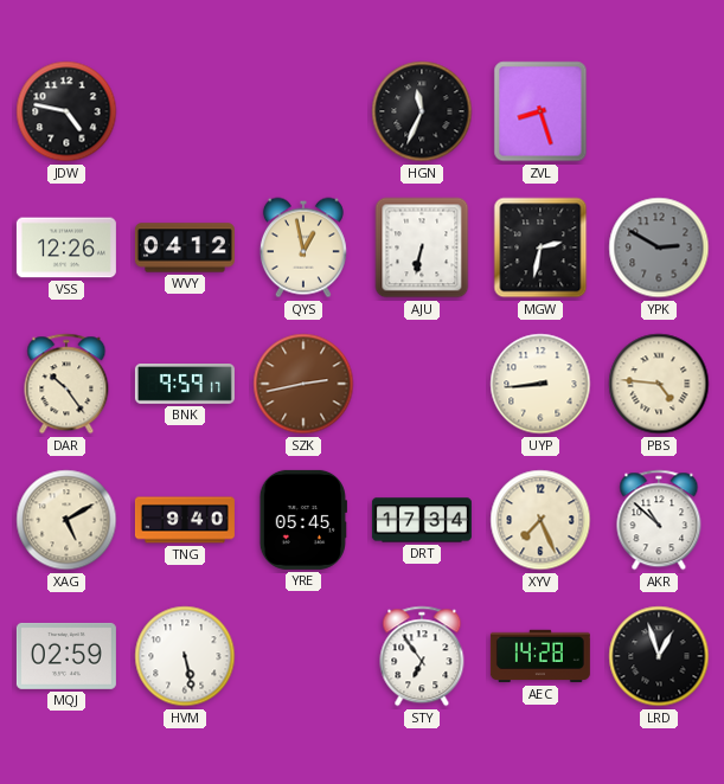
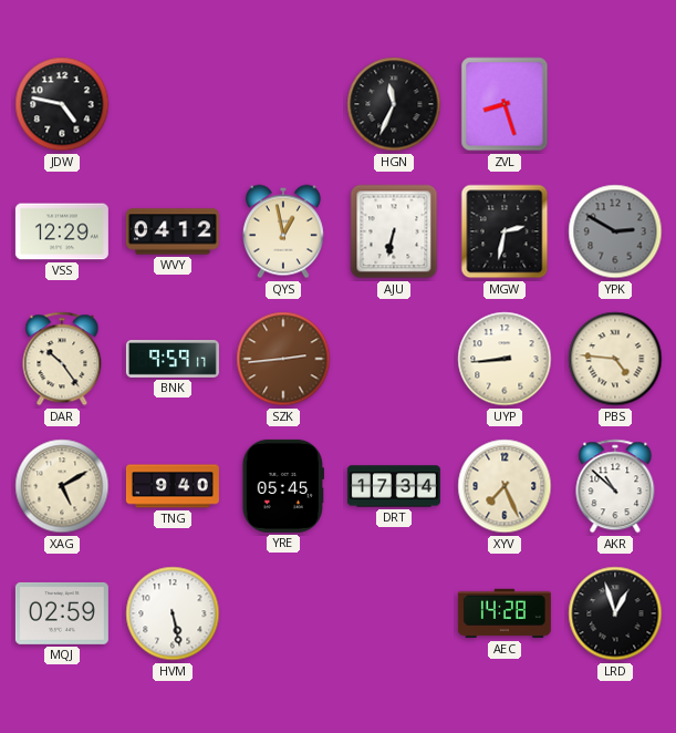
VSS: 12:26 -> 12:29
SZK: 2:43 -> 2:44
STY: 6:54 -> none
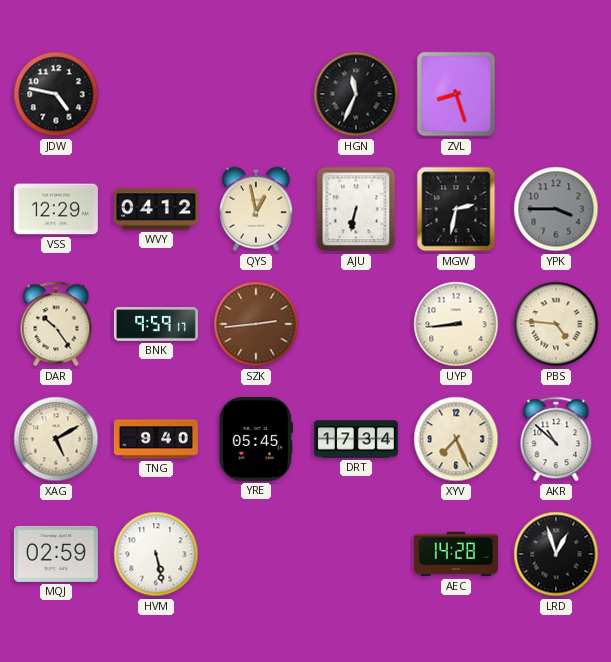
YPK: 2:50 -> 3:45
